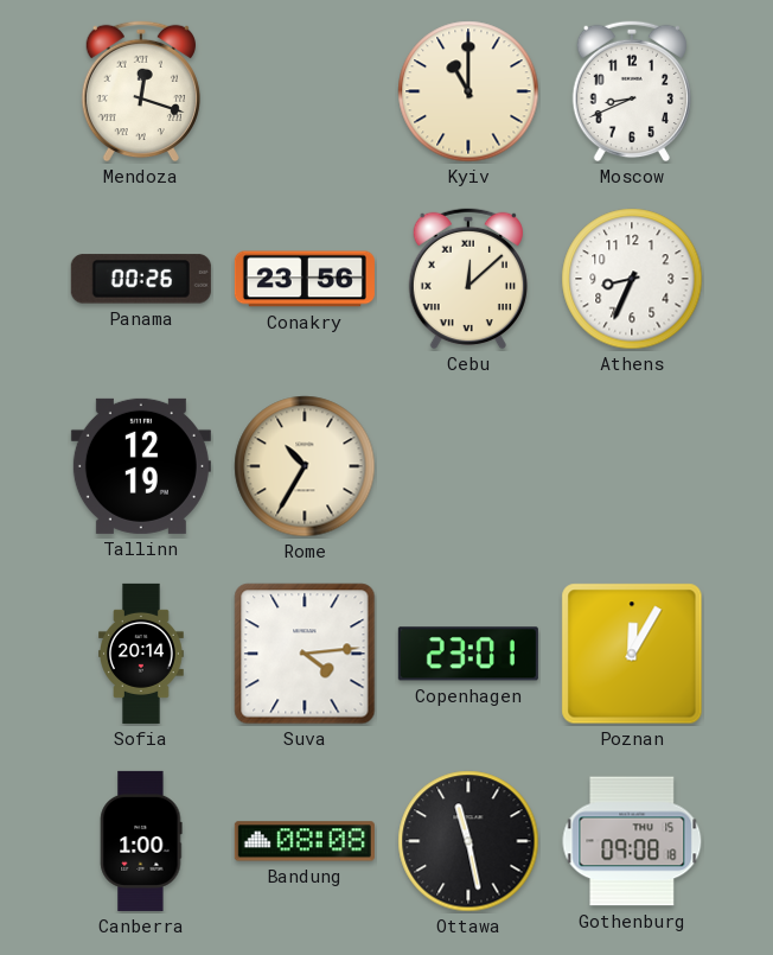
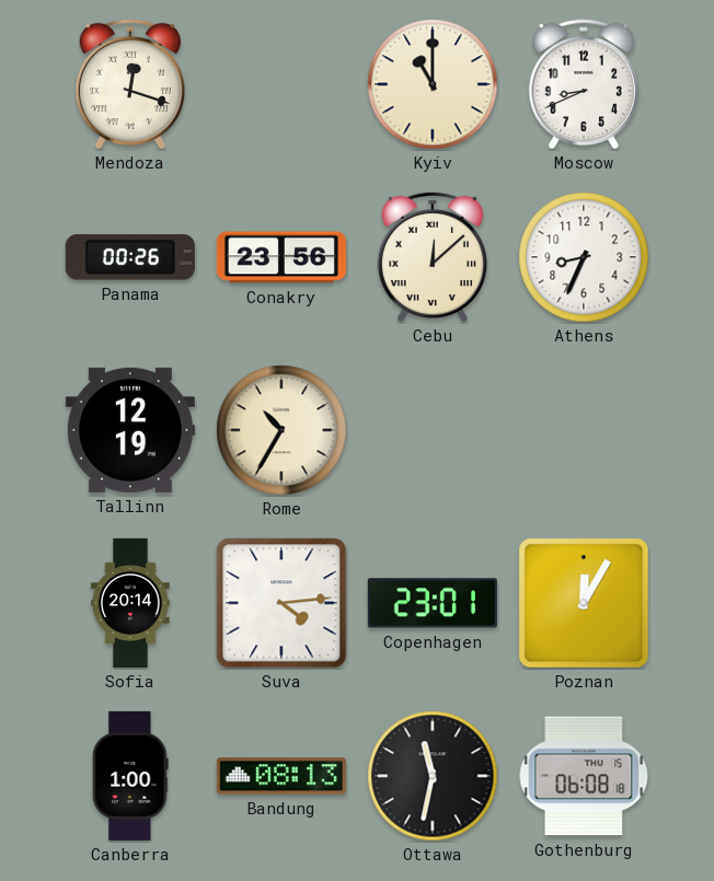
Bandung: 08:08 -> 08:13
Ottawa: 11:28 -> 11:32
Gothenburg: 09:08 -> 06:08
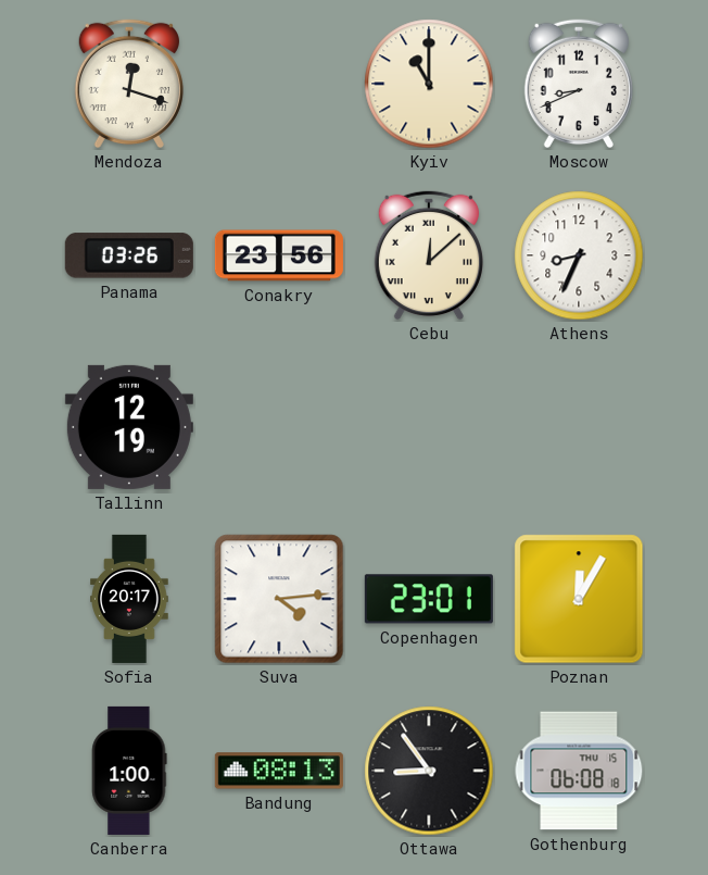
Panama: 00:26 -> 03:26
Rome: 10:35 -> none
Sofia: 20:14 -> 20:17
Ottawa: 11:32 -> 8:54
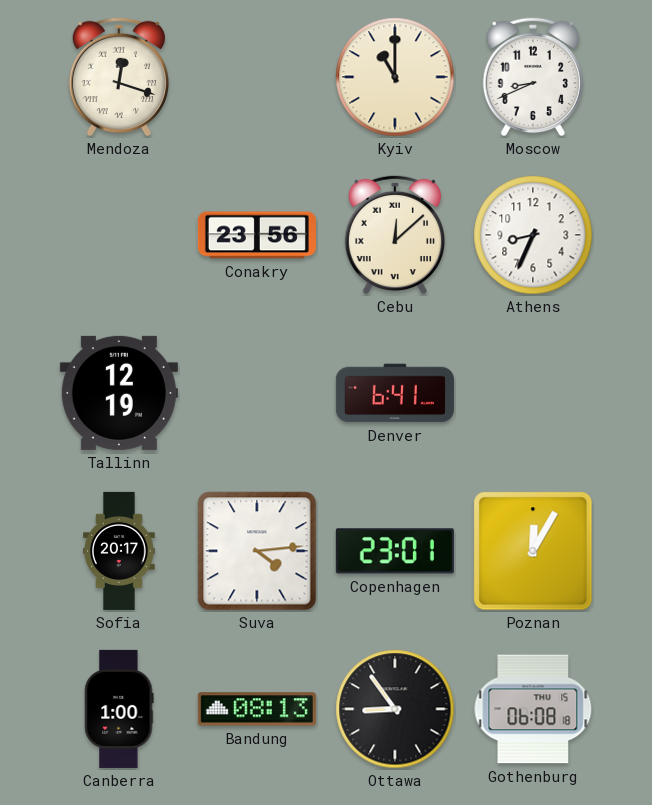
Panama: 03:26 -> none
Denver: none -> 6:41
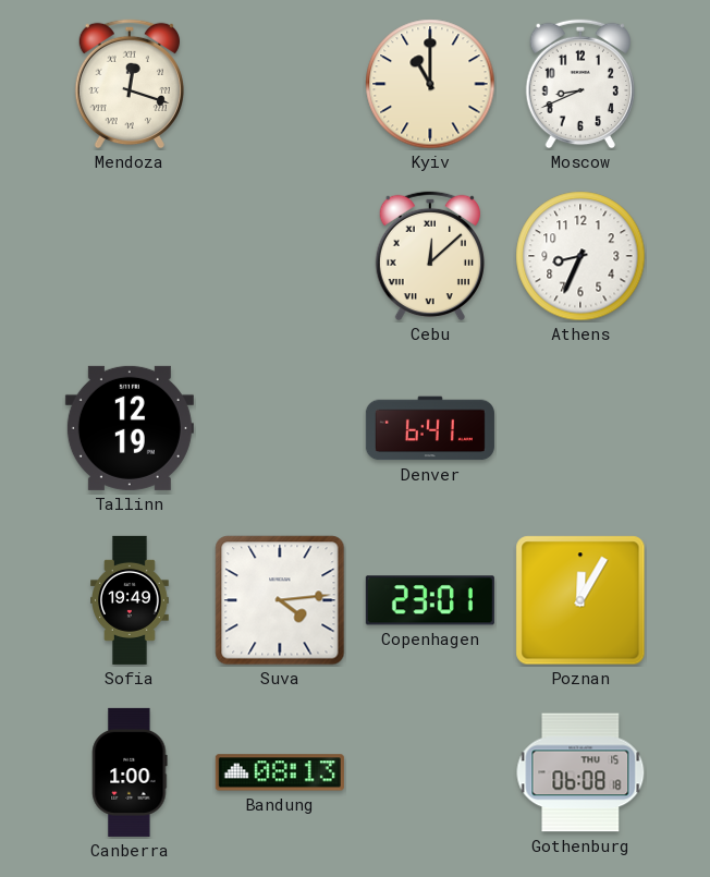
Conakry: 23:56 -> none
Sofia: 20:17 -> 19:49
Ottawa: 8:54 -> none
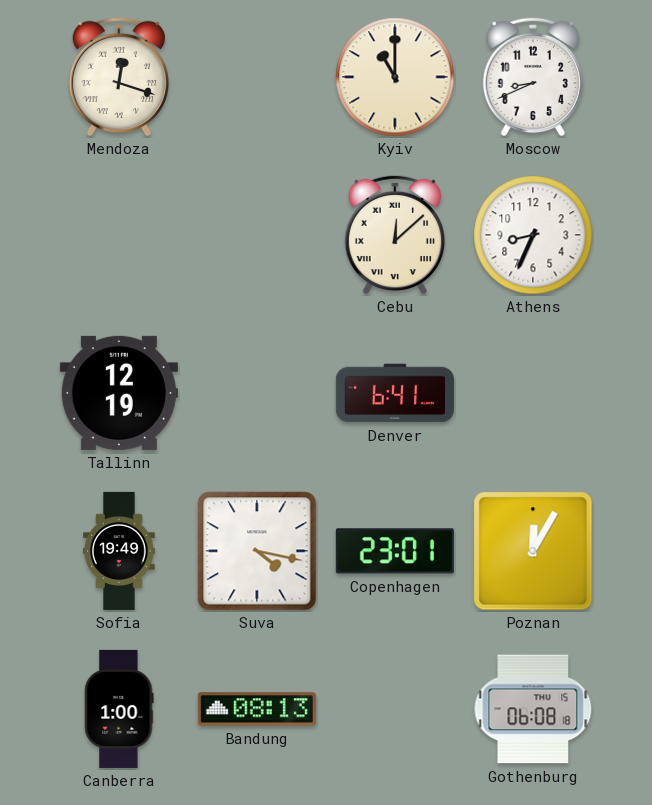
Suva: 4:14 -> 4:17
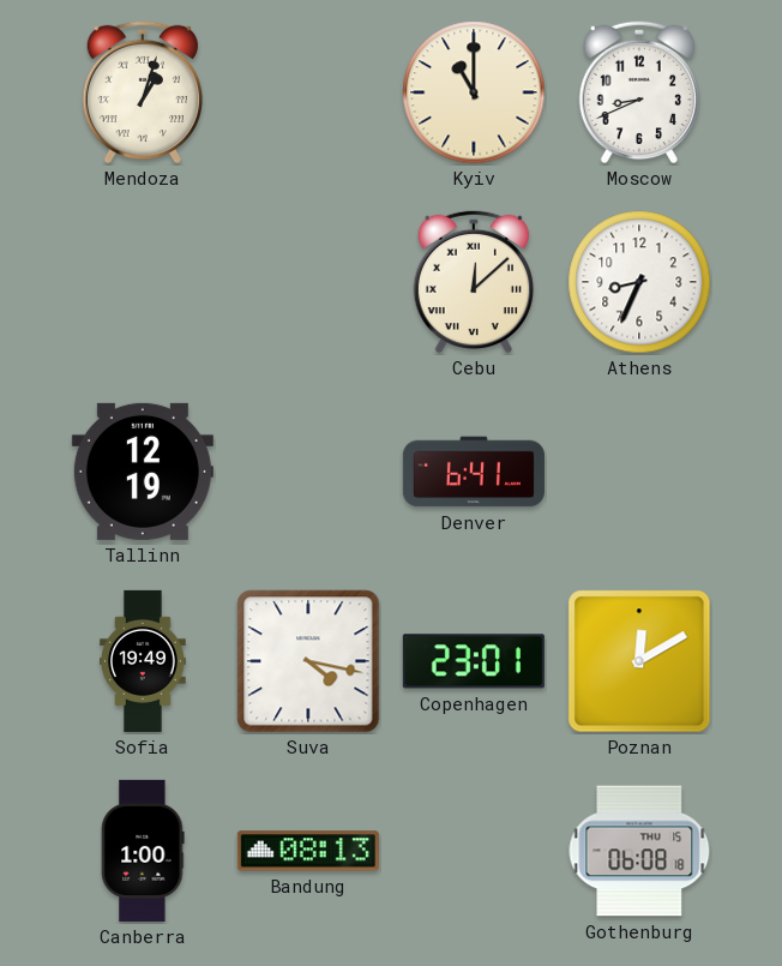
Mendoza: 12:18 -> 1:03
Poznan: 12:05 -> 12:10
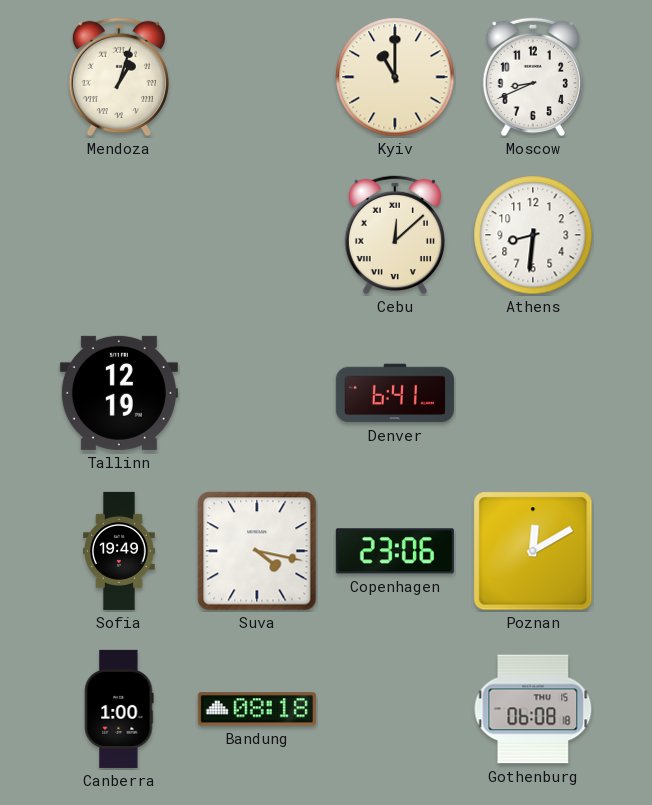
Athens: 8:34 -> 8:31
Copenhagen: 23:01 -> 23:06
Bandung: 08:13 -> 08:18
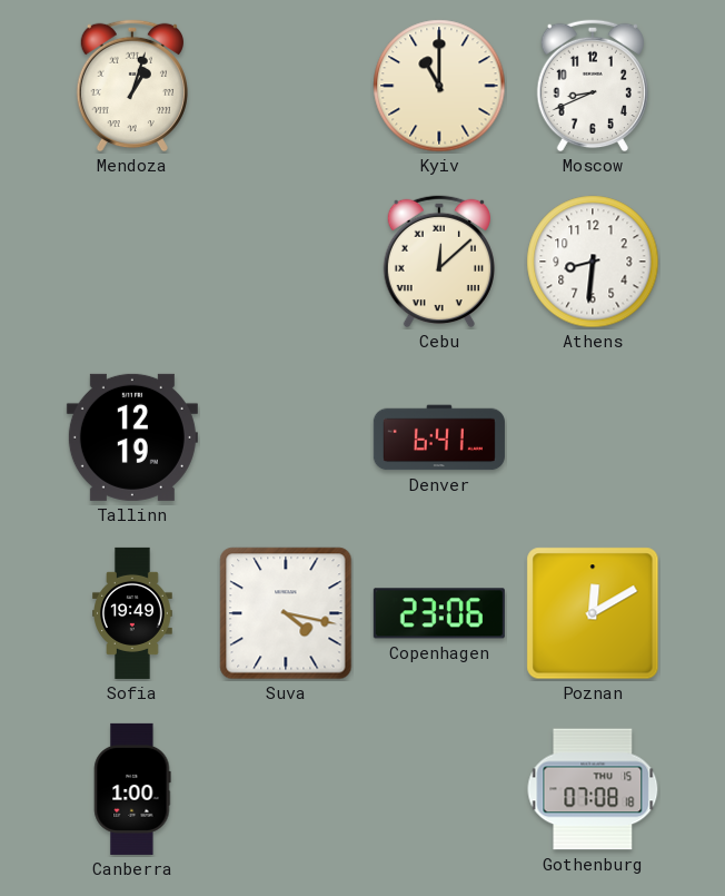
Bandung: 08:18 -> none
Gothenburg: 06:08 -> 07:08
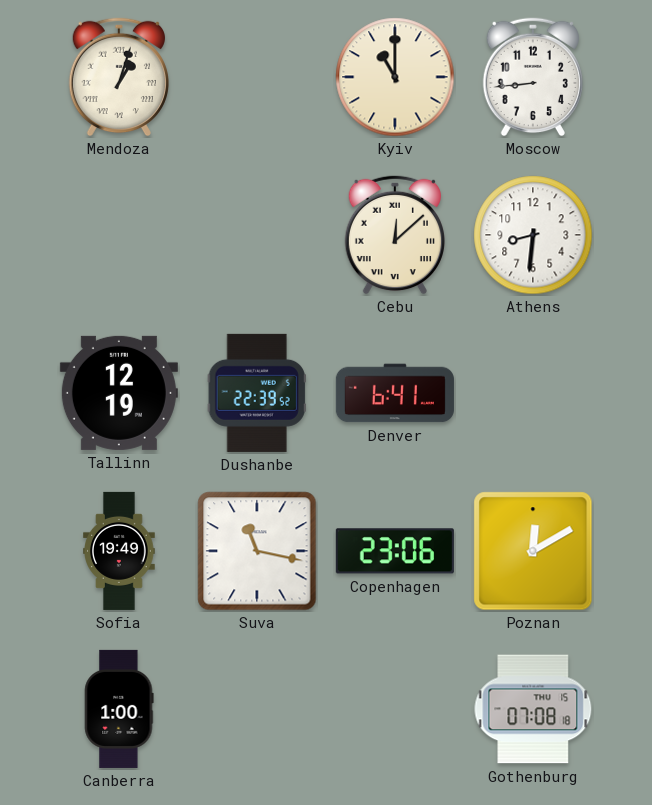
Moscow: 8:41 -> 8:44
Dushanbe: none -> 22:39
Suva: 4:17 -> 11:17
